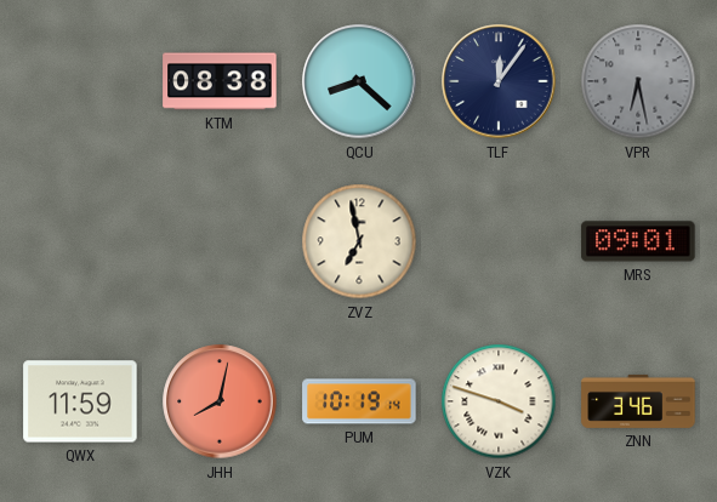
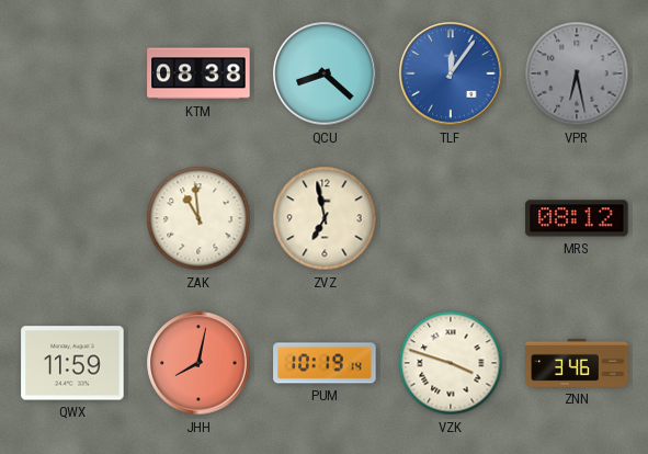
TLF dial: navy -> blue
ZAK: none -> 10:59
MRS: 09:01 -> 08:12
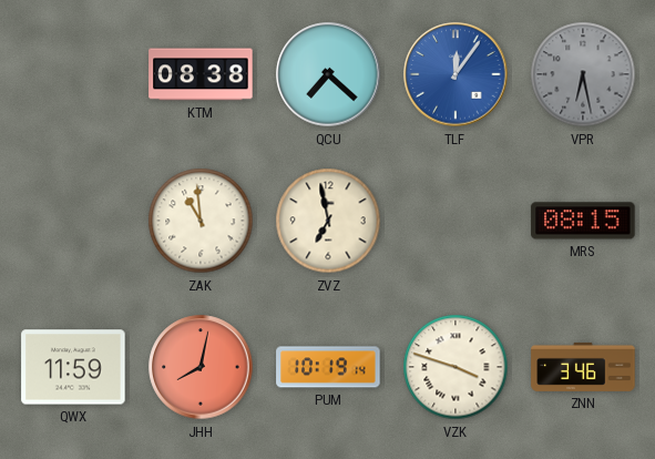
QCU: 8:22 -> 7:22
MRS: 08:12 -> 08:15
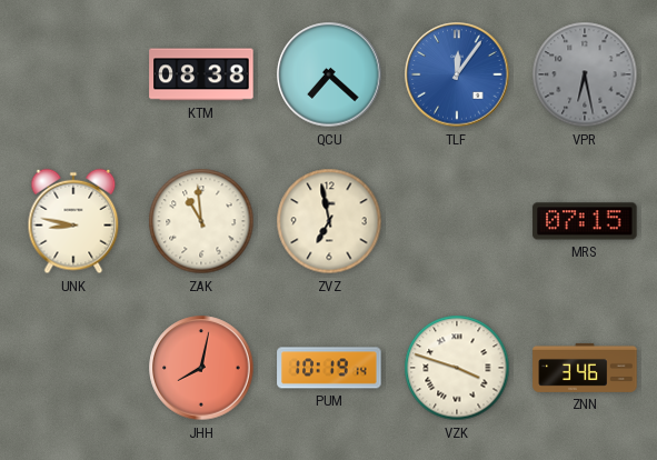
UNK: none -> 8:47
MRS: 08:15 -> 07:15
QWX: 11:59 -> none
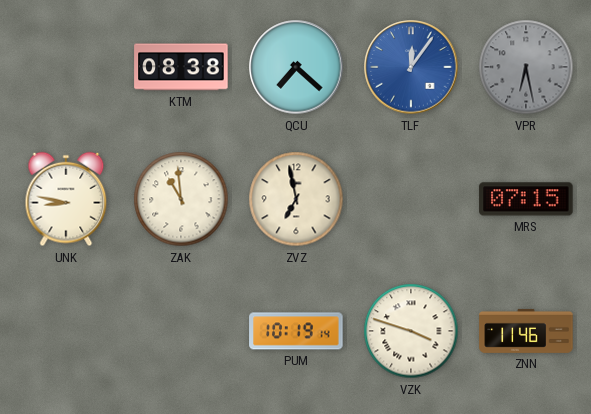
JHH: 8:02 -> none
ZNN: 3:46 -> 11:46
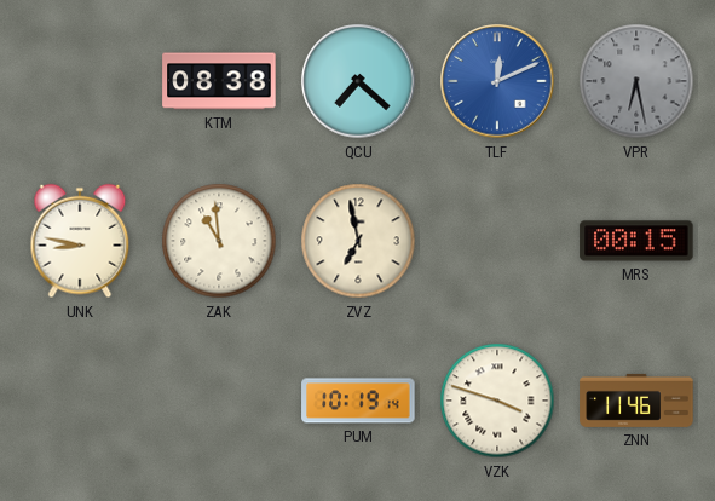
TLF: 12:06 -> 12:11
MRS: 07:15 -> 00:15
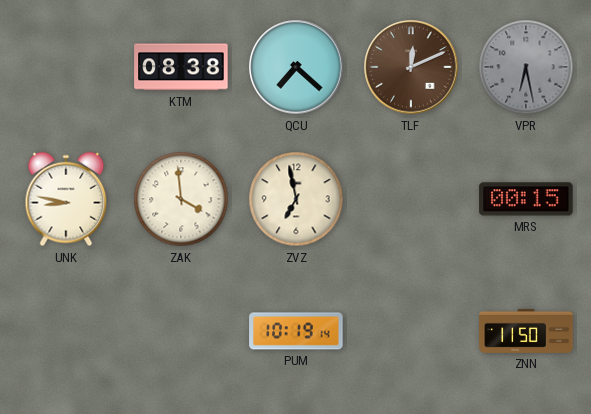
TLF dial: blue -> brown
ZAK: 10:59 -> 3:59
VZK: 3:48 -> none
ZNN: 11:46 -> 11:50
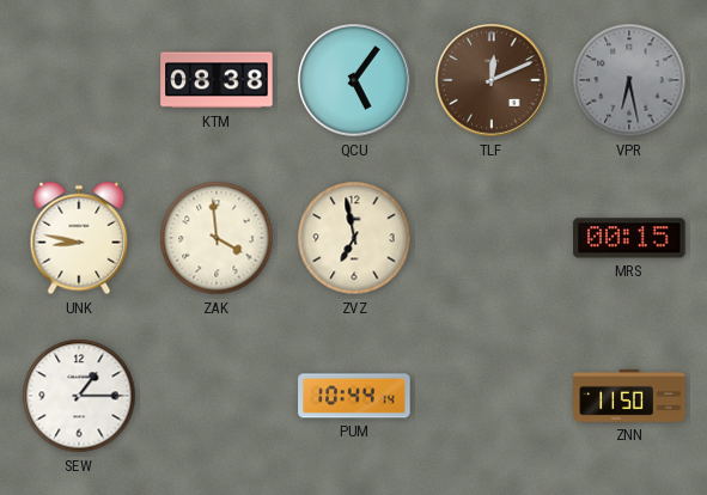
QCU: 7:22 -> 5:06
SEW: none -> 1:15
PUM: 10:19 -> 10:44
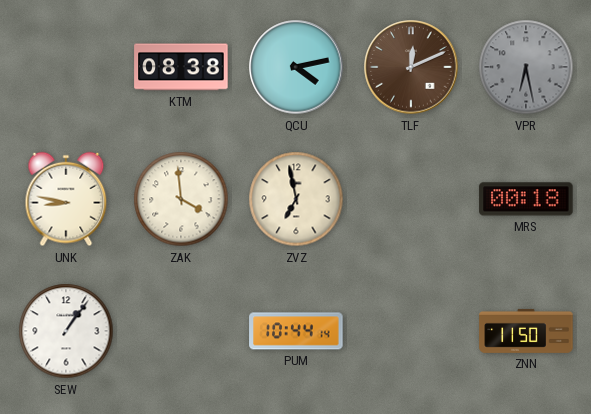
QCU: 5:06 -> 4:13
MRS: 00:15 -> 00:18
SEW: 1:15 -> 1:06
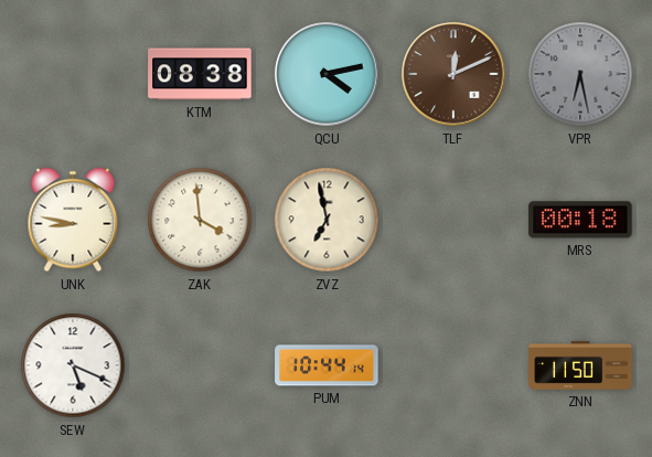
SEW: 1:06 -> 5:19
